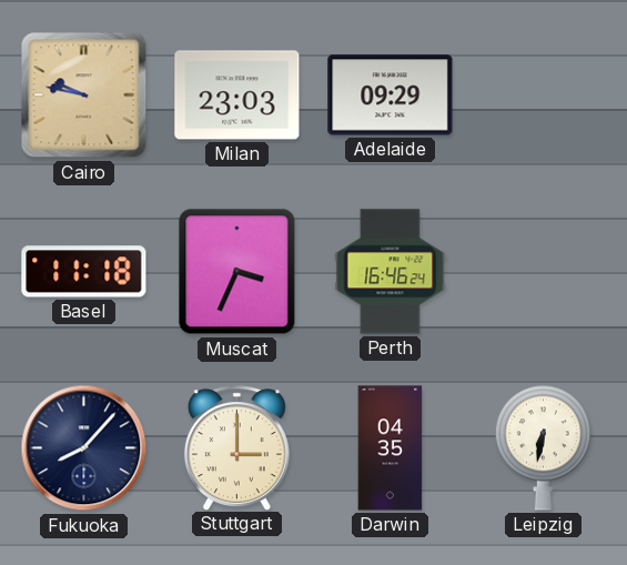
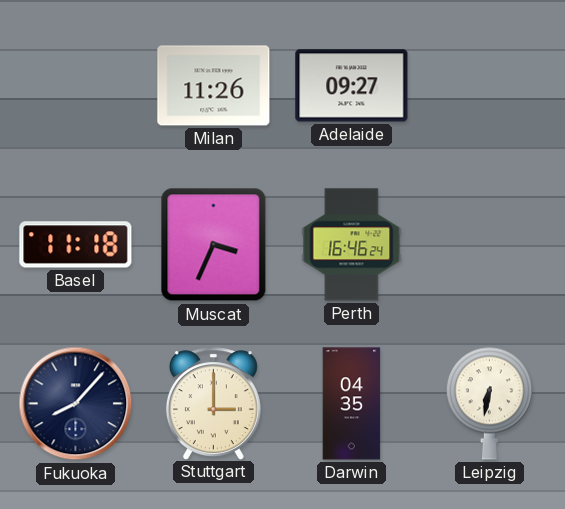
Cairo: 9:47 -> none
Milan: 23:03 -> 11:26
Adelaide: 09:29 -> 09:27
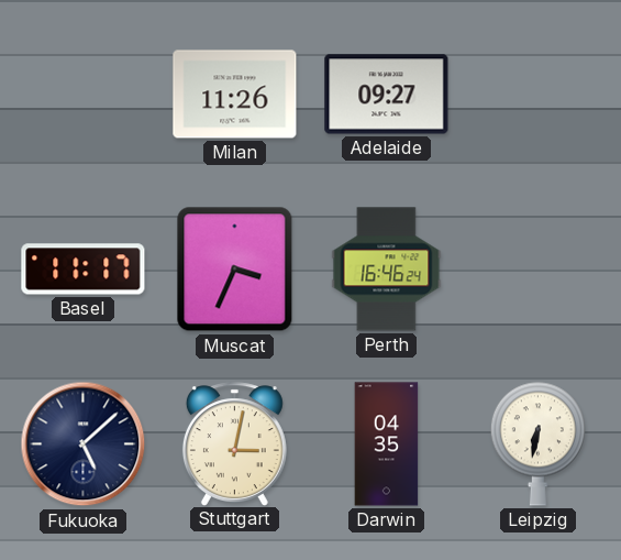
Basel: 11:18 -> 11:17
Fukuoka: 8:07 -> 5:08
Stuttgart: 3:00 -> 3:02
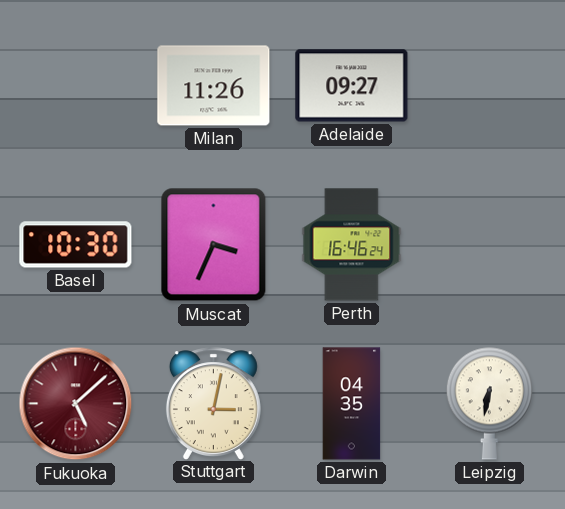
Basel: 11:17 -> 10:30
Fukuoka dial: navy -> burgundy
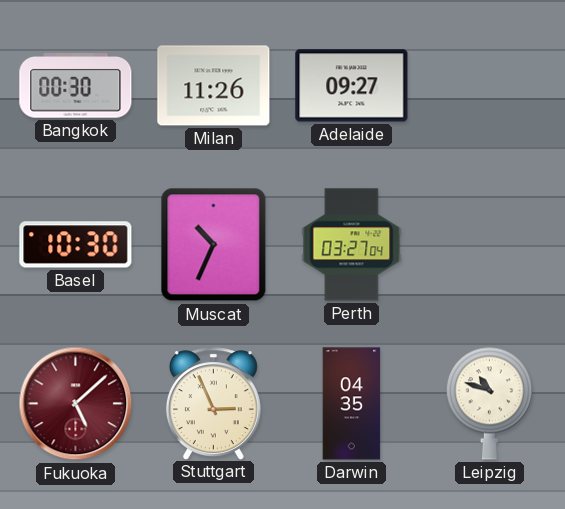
Bangkok: none -> 00:30
Muscat: 3:34 -> 10:34
Perth: 16:46 -> 03:27
Stuttgart: 3:02 -> 2:56
Leipzig: 6:32 -> 10:48
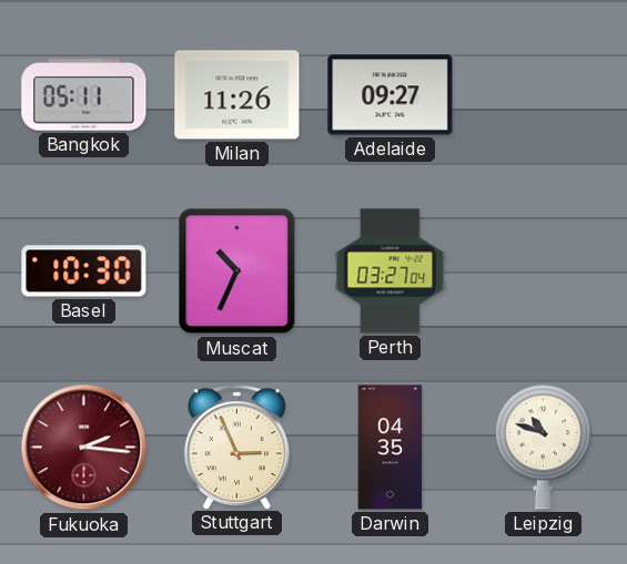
Bangkok: 00:30 -> 05:11
Fukuoka: 5:08 -> 2:16
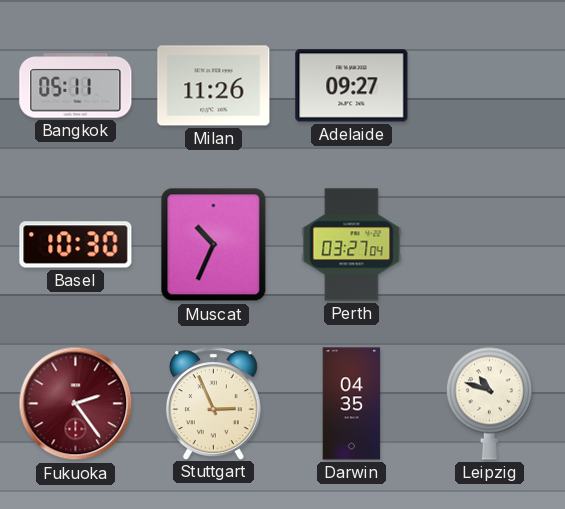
Fukuoka: 2:16 -> 2:24
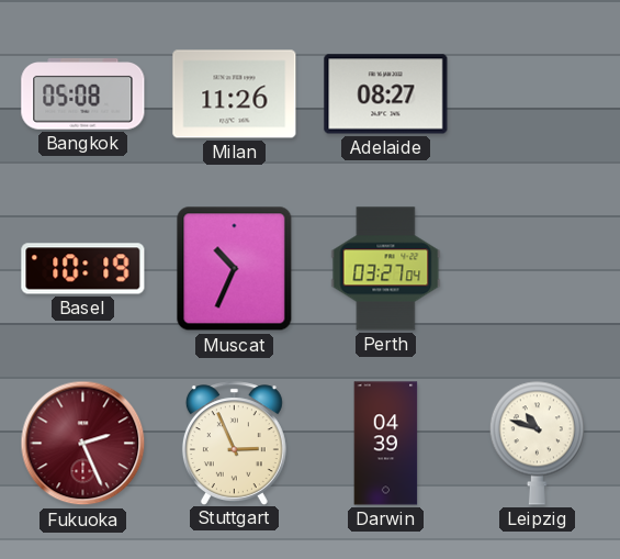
Bangkok: 05:11 -> 05:08
Adelaide: 09:27 -> 08:27
Basel: 10:30 -> 10:19
Fukuoka: 2:24 -> 2:26
Darwin: 04:35 -> 04:39
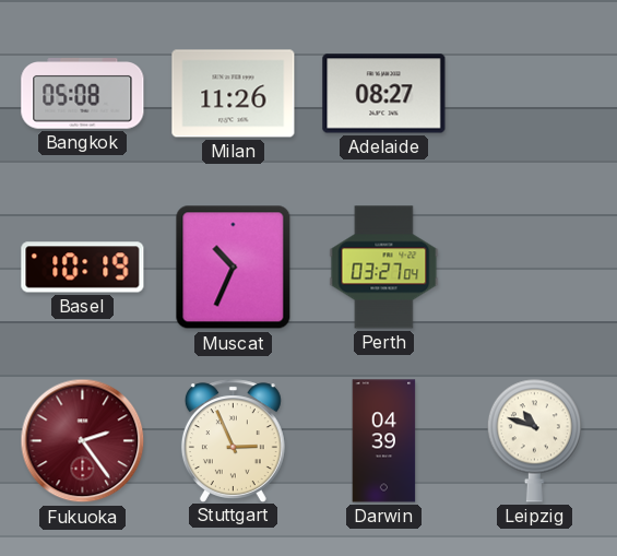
Fukuoka: 2:26 -> 2:24
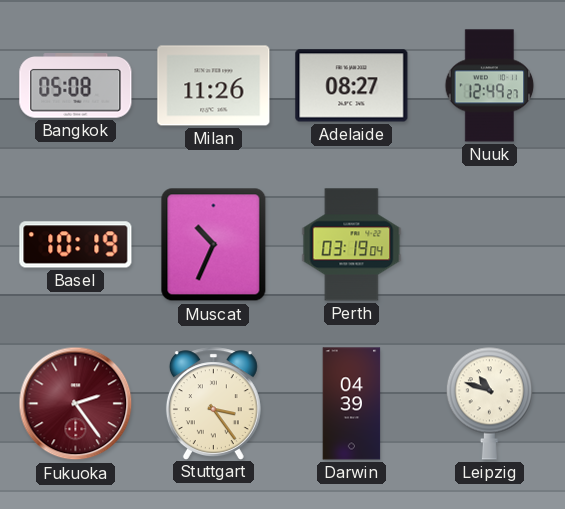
Nuuk: none -> 12:49
Perth: 03:27 -> 03:19
Stuttgart: 2:56 -> 3:24
